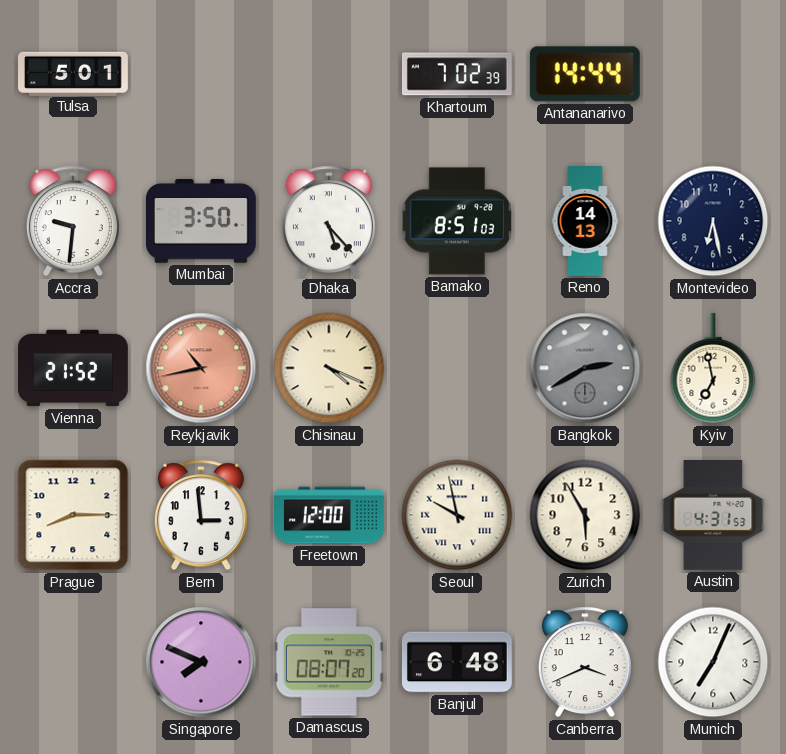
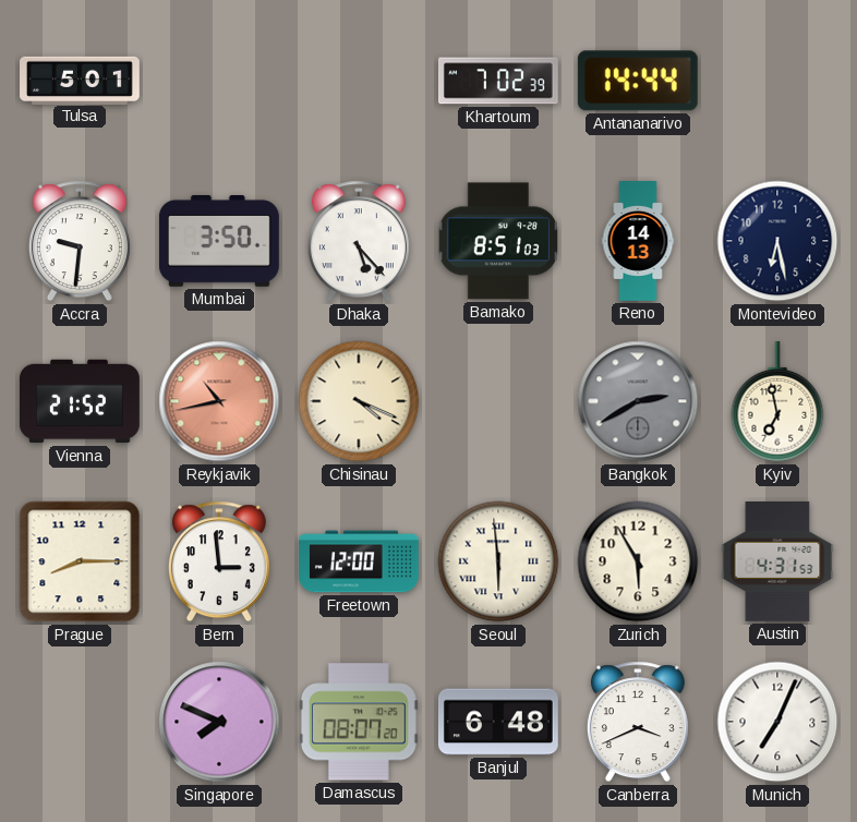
Seoul: 9:58 -> 5:59
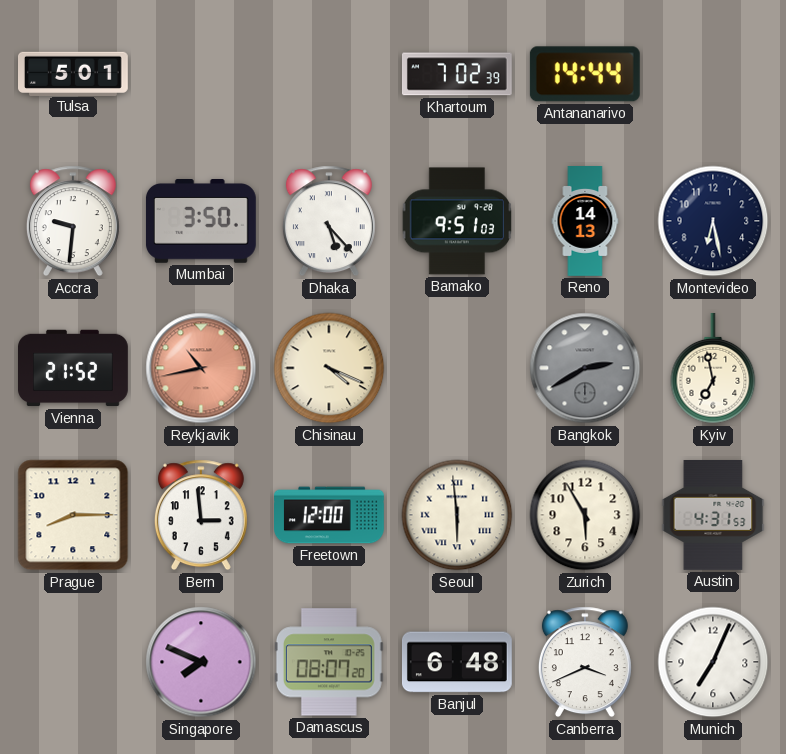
Bamako: 8:51 -> 9:51
